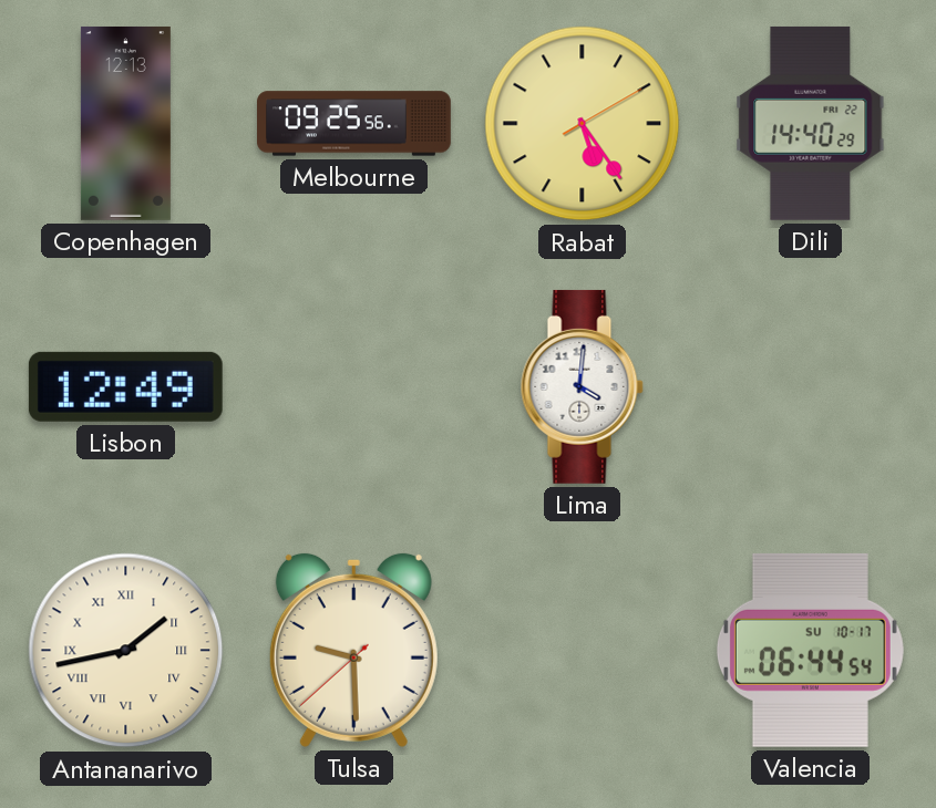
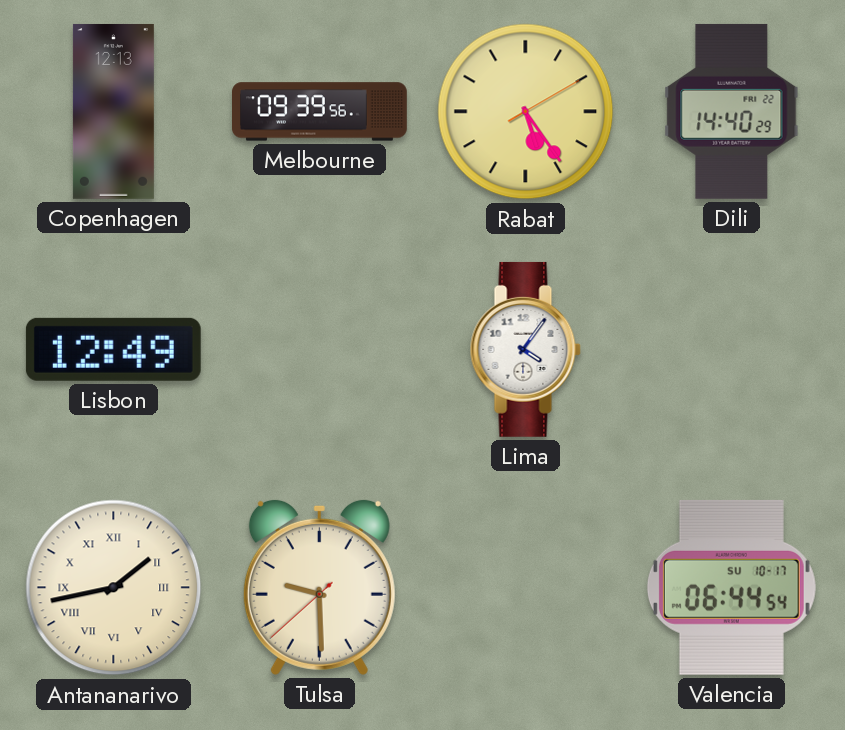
Melbourne: 09:25 -> 09:39
Lima: 4:01 -> 4:06
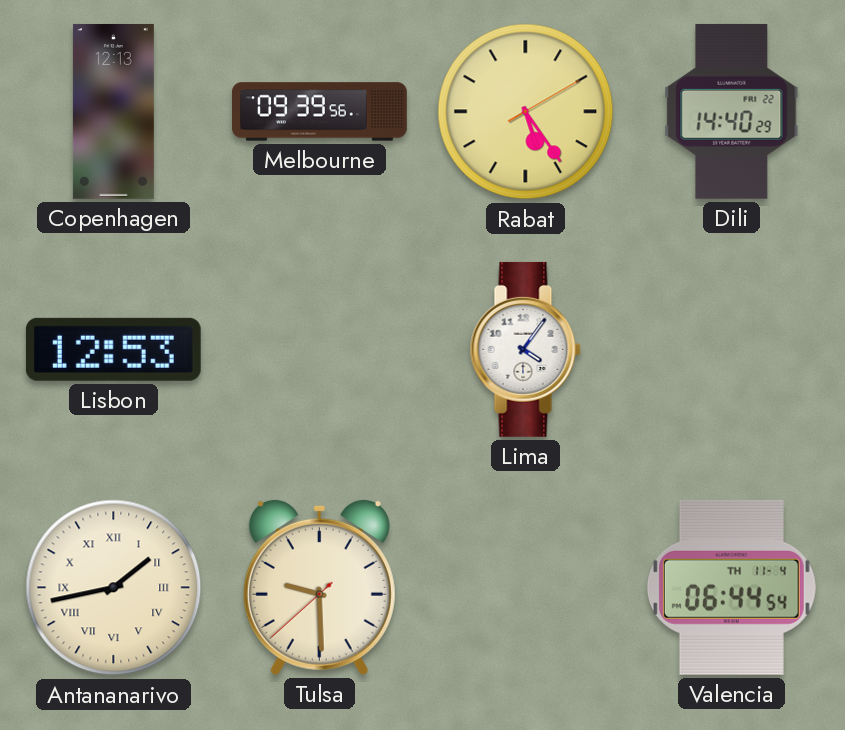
Lisbon: 12:49 -> 12:53
Valencia date: SU 10-17 -> TH 11-4
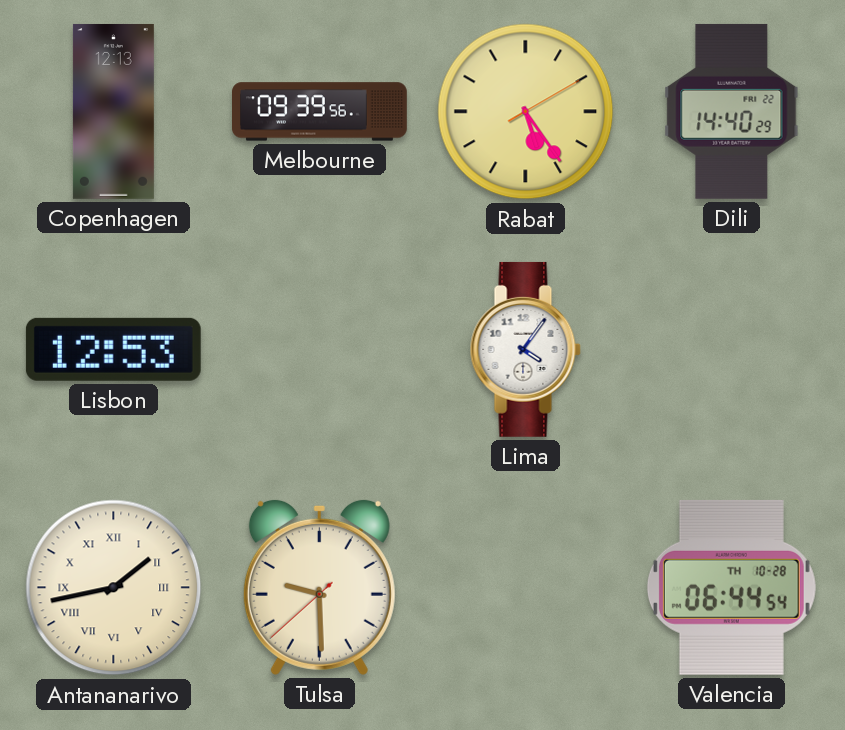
Valencia date: TH 11-4 -> TH 10-28
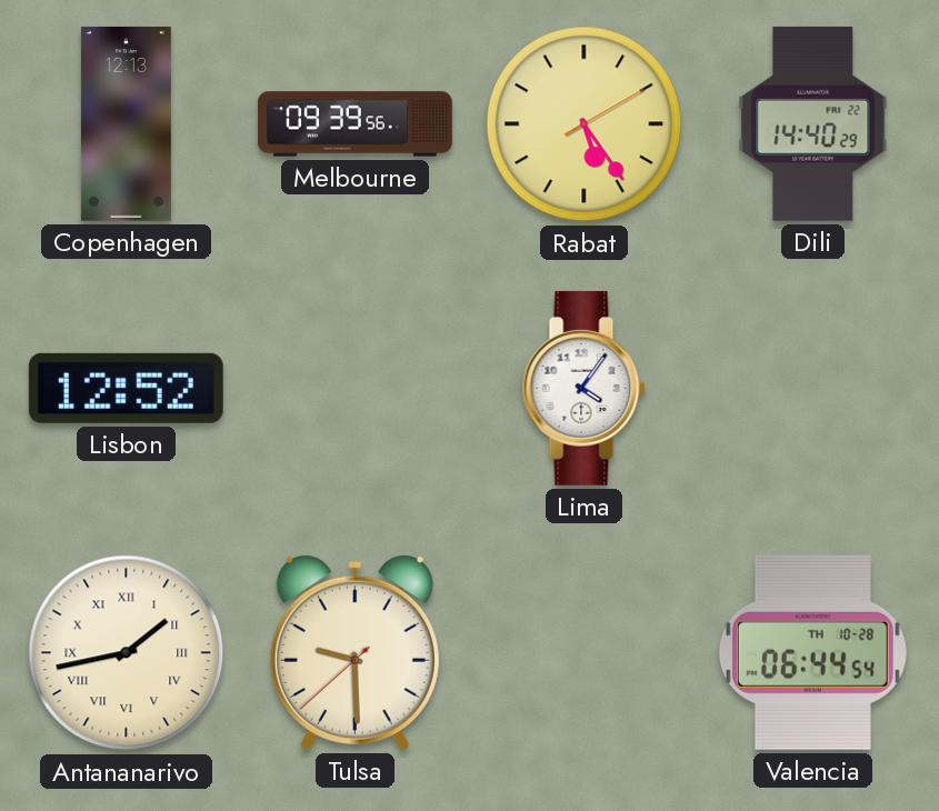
Lisbon: 12:53 -> 12:52
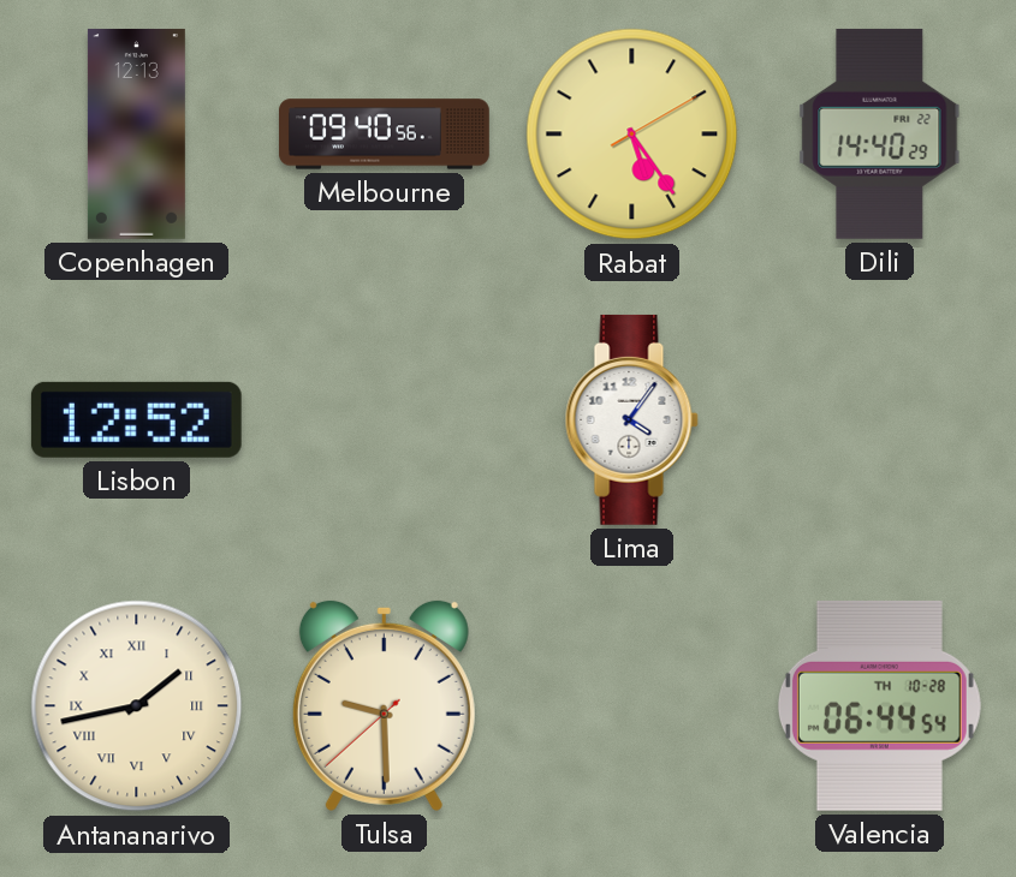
Melbourne: 09:39 -> 09:40
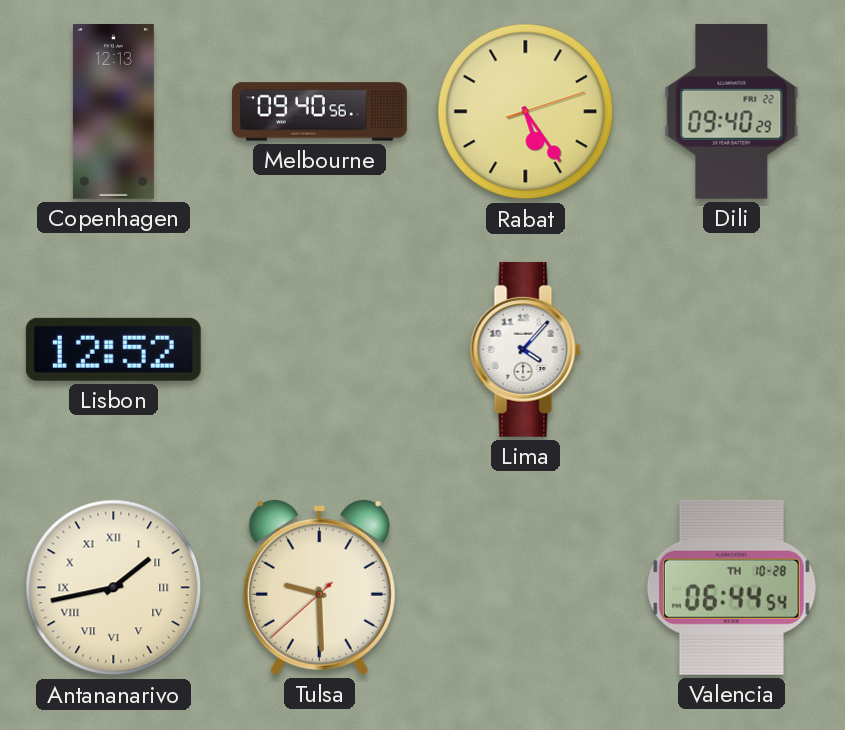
Rabat: 5:24:10 -> 5:24:12
Dili: 14:40 -> 09:40
Lima: 4:06 -> 4:07
